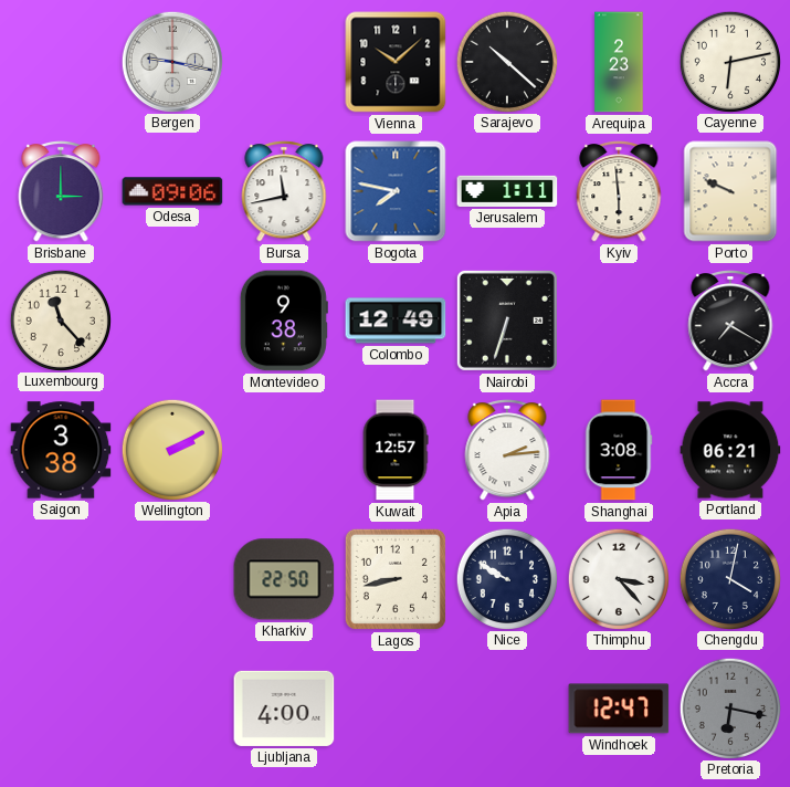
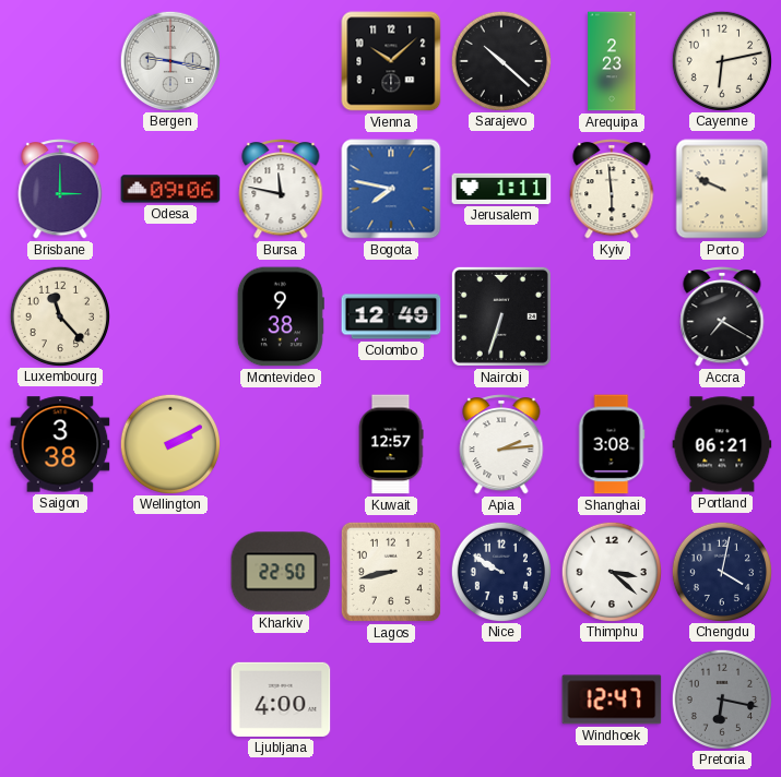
Bursa: 11:43 -> 11:47
Thimphu: 3:23 -> 3:22
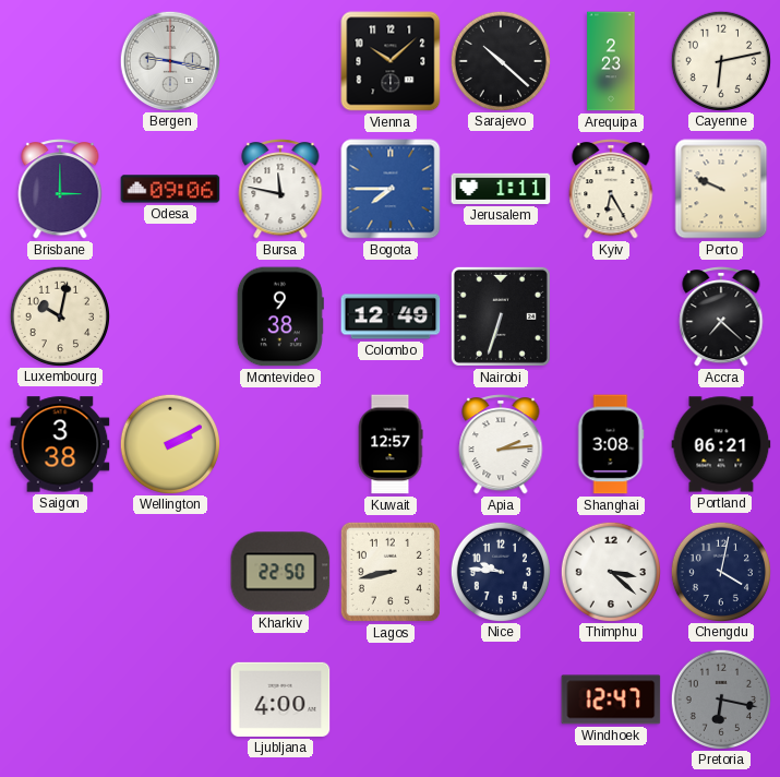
Bogota: 7:47 -> 7:45
Kyiv: 5:59 -> 6:25
Luxembourg: 11:23 -> 10:02
Accra: 7:20 -> 7:22
Nice: 9:50 -> 9:46
